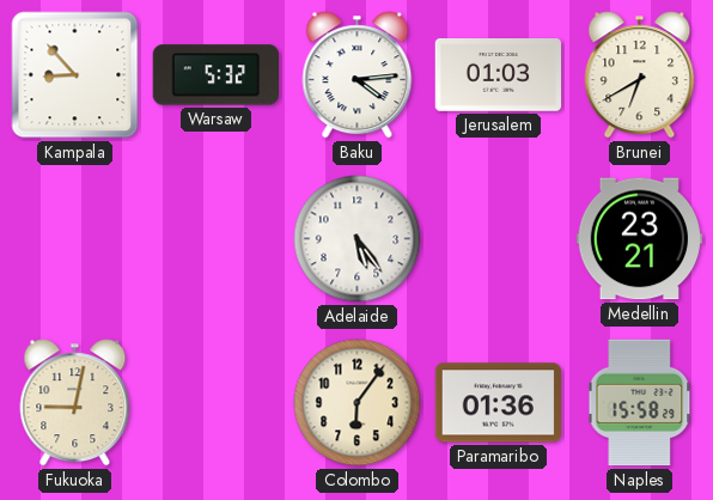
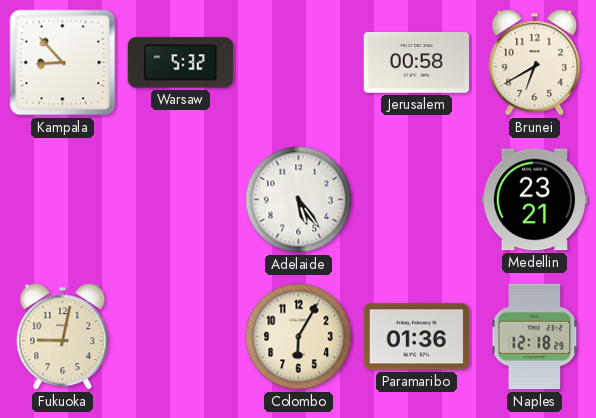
Baku: 4:14 -> none
Jerusalem: 01:03 -> 00:58
Colombo: 6:06 -> 6:05
Naples: 15:58 -> 12:18
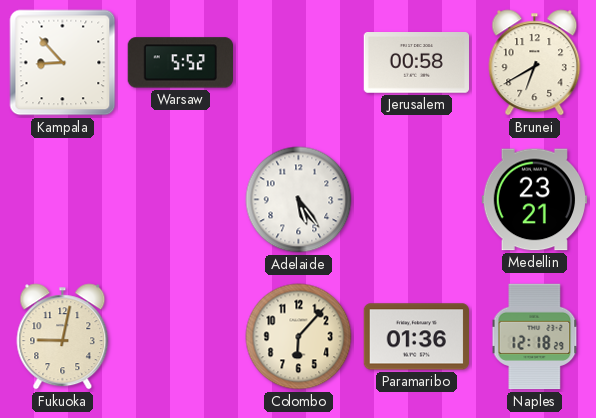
Warsaw: 5:32 -> 5:52
Colombo: 6:05 -> 6:07
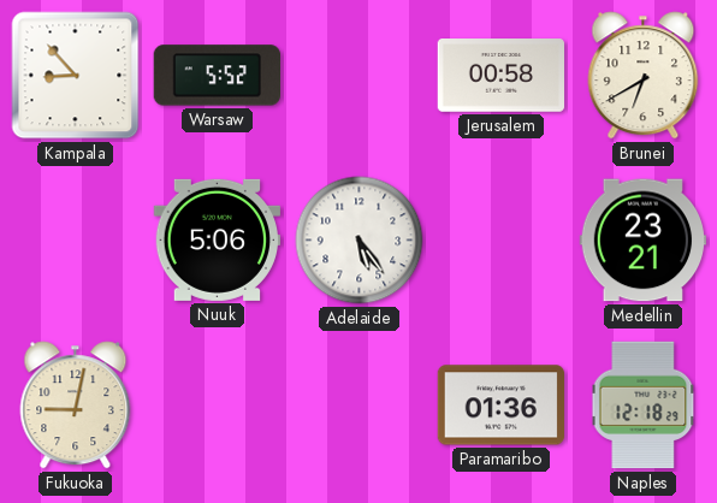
Nuuk: none -> 5:06
Colombo: 6:07 -> none
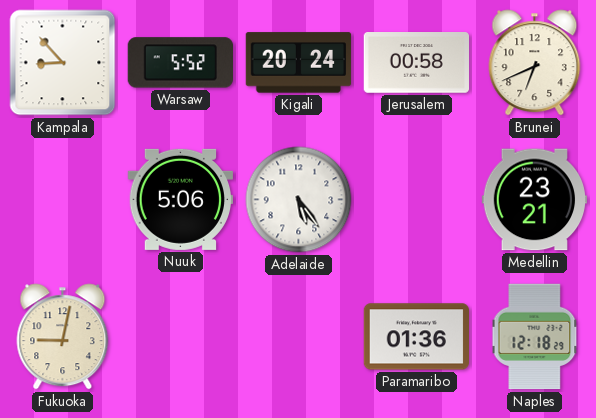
Kigali: none -> 20:24
Brunei: 6:40 -> 6:41
